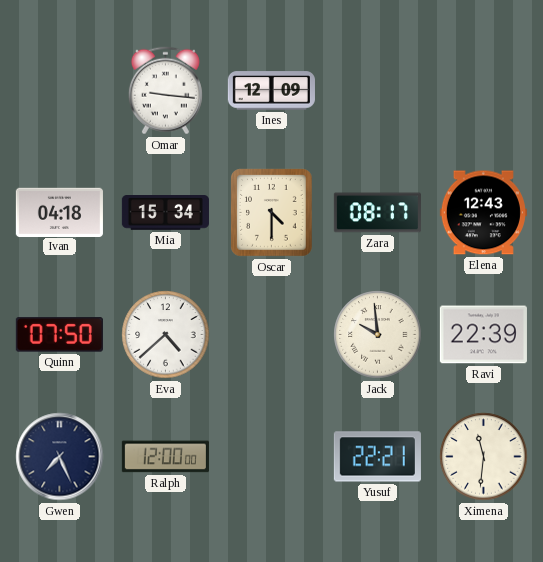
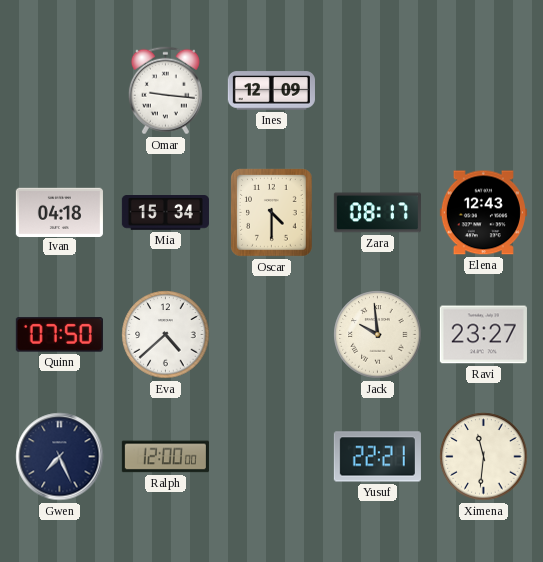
Ravi: 22:39 -> 23:27
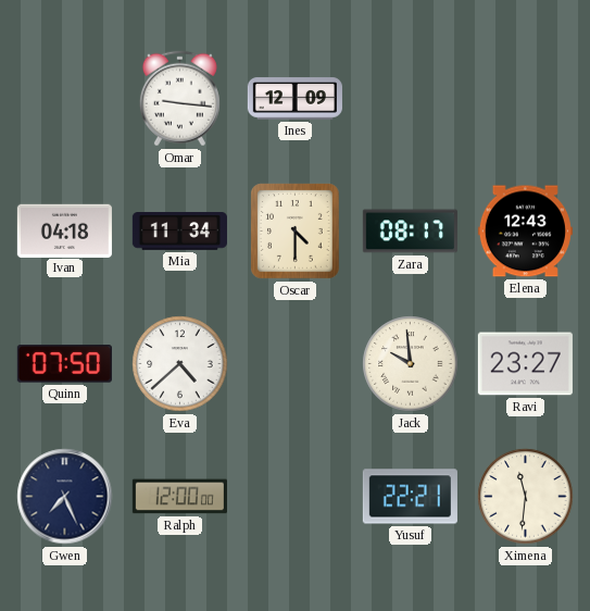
Mia: 15:34 -> 11:34
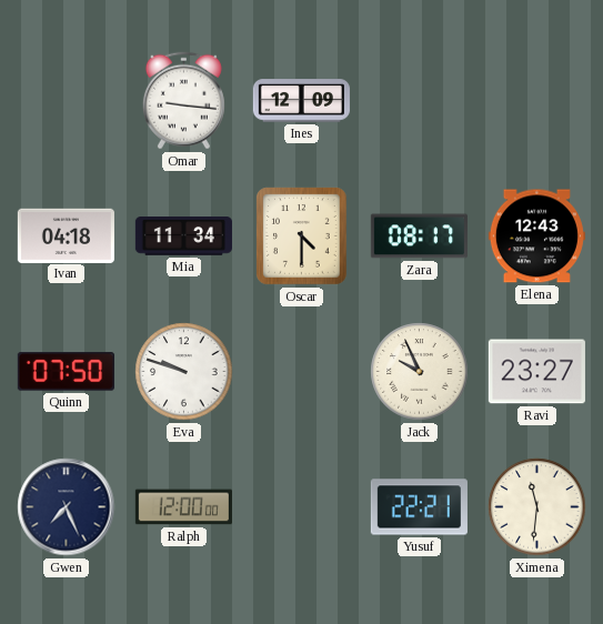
Eva: 4:38 -> 9:48
Jack: 9:59 -> 9:56
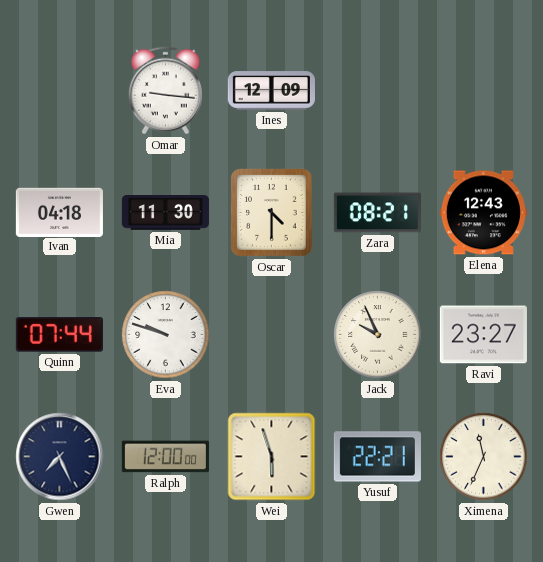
Mia: 11:34 -> 11:30
Zara: 08:17 -> 08:21
Quinn: 07:50 -> 07:44
Wei: none -> 5:57
Ximena: 11:31 -> 11:34
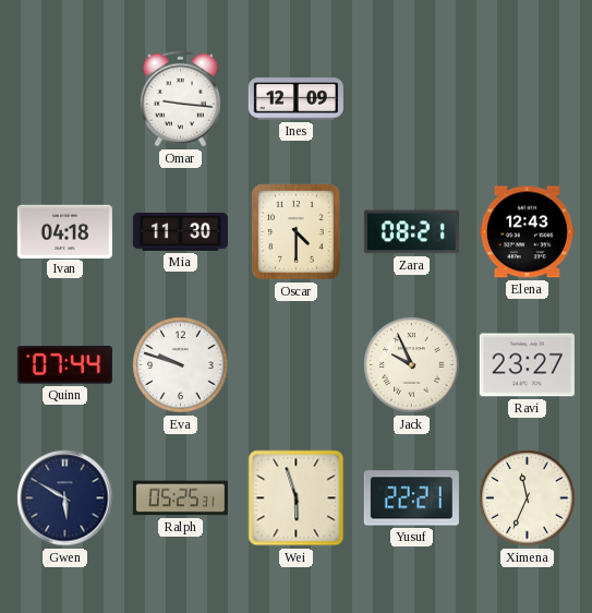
Gwen: 7:26 -> 5:50
Ralph: 12:00 -> 05:25
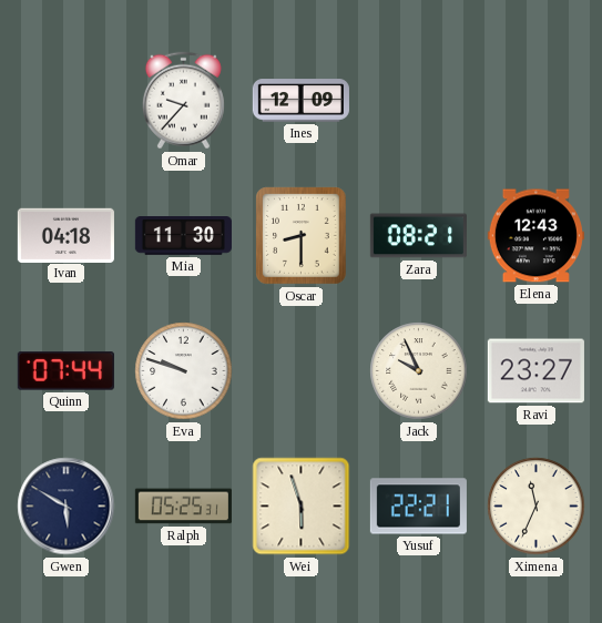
Omar: 9:16 -> 9:37
Oscar: 4:30 -> 8:30
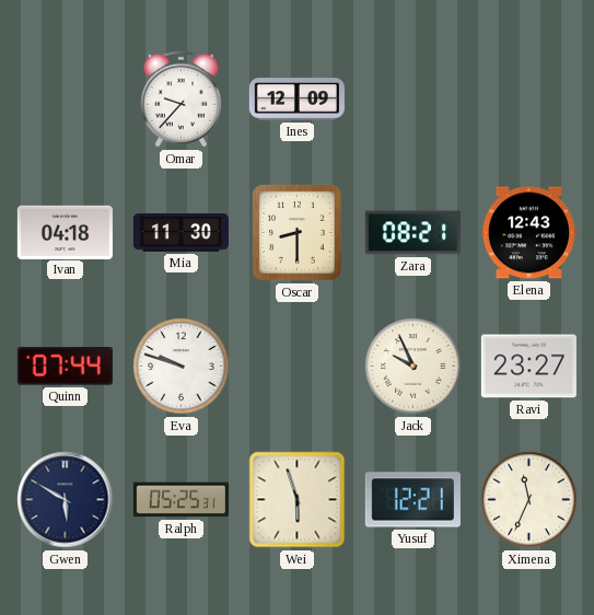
Yusuf: 22:21 -> 12:21
